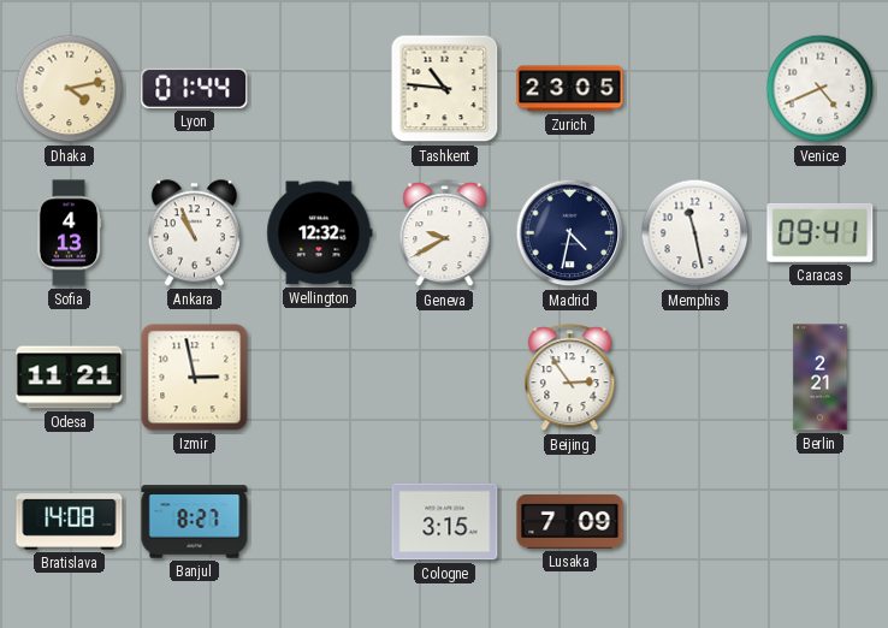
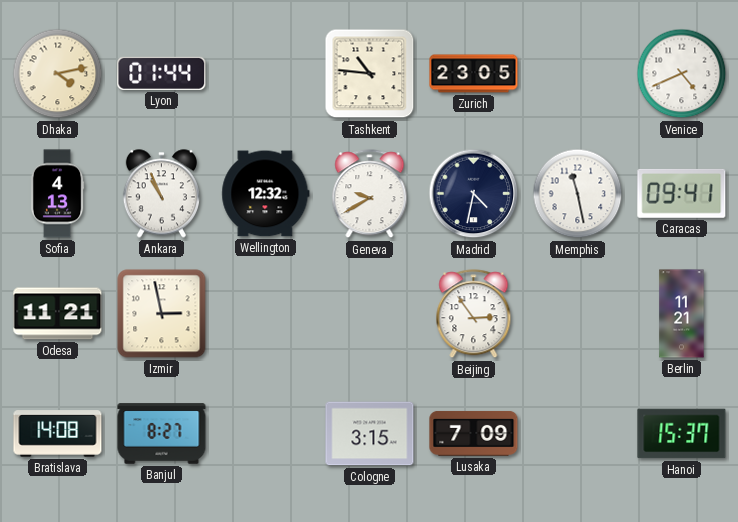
Berlin: 2:21 -> 11:21
Hanoi: none -> 15:37
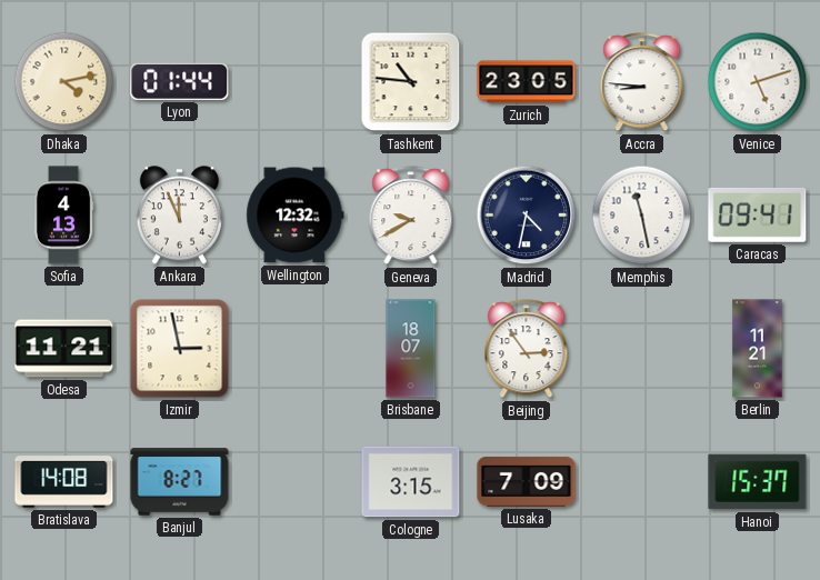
Accra: none -> 8:46
Venice: 4:41 -> 5:12
Ankara: 10:56 -> 11:56
Brisbane: none -> 18:07
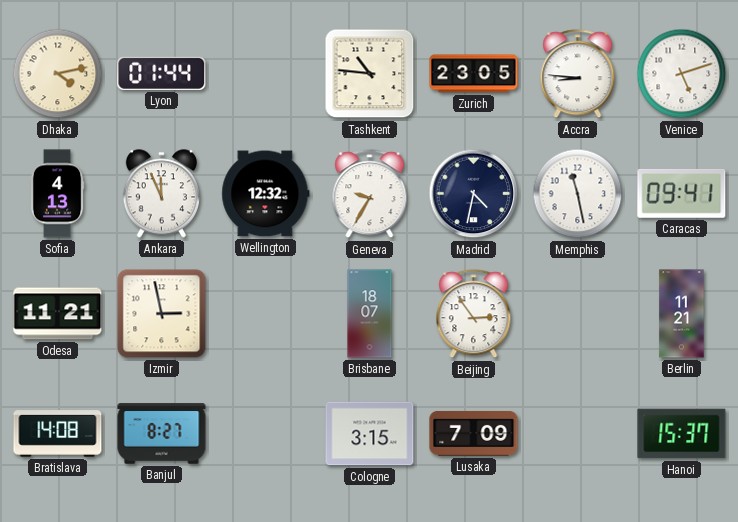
Geneva: 9:40 -> 9:35
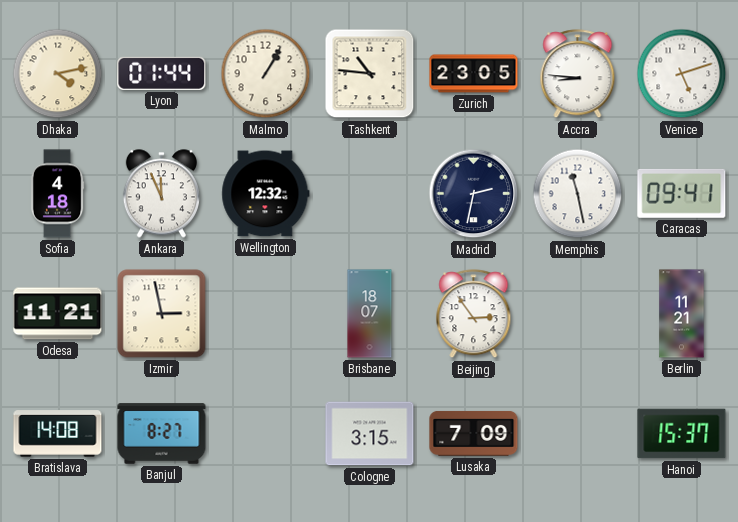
Malmo: none -> 1:05
Sofia: 4:13 -> 4:18
Geneva: 9:35 -> none
Madrid: 4:32 -> 2:32
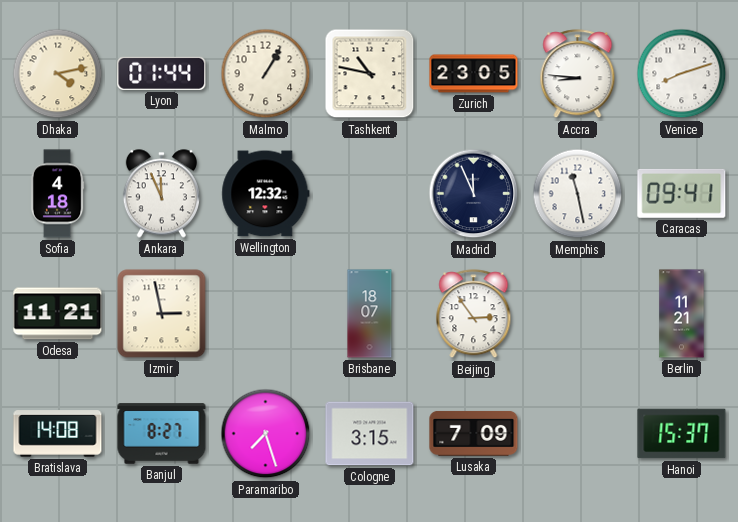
Tashkent: 10:46 -> 10:47
Venice: 5:12 -> 8:12
Madrid: 2:32 -> 11:56
Paramaribo: none -> 7:27
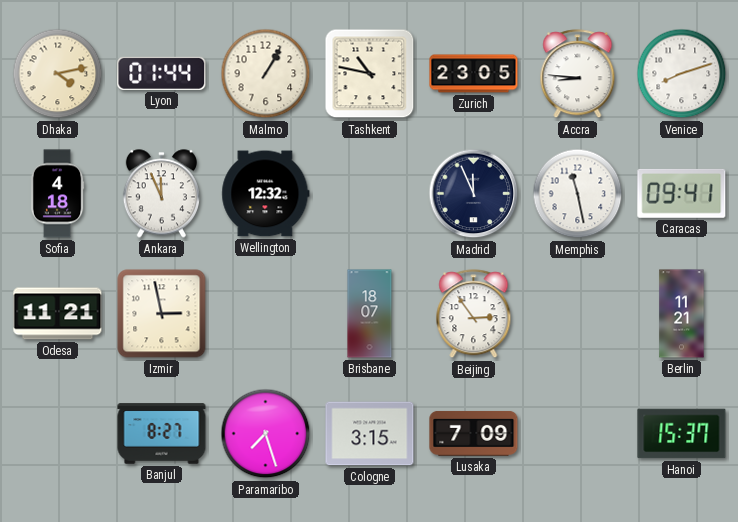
Bratislava: 14:08 -> none
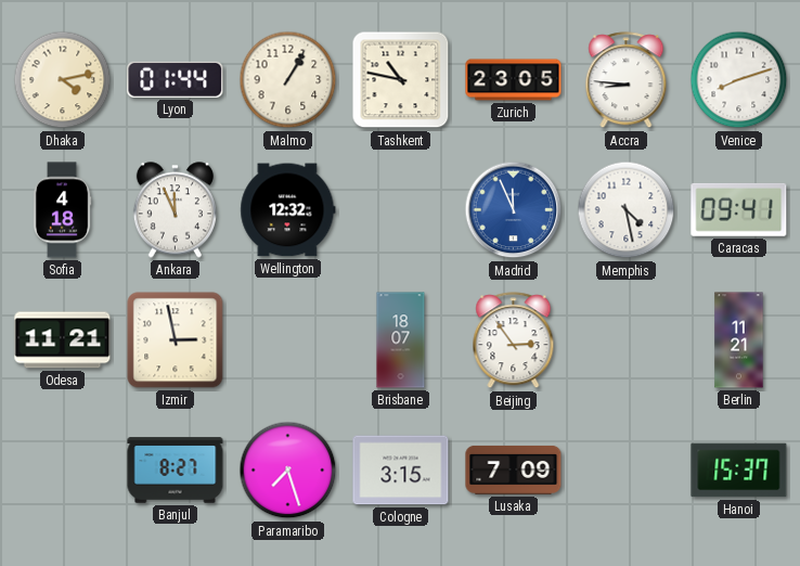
Madrid dial: navy -> blue
Memphis: 11:28 -> 4:28
